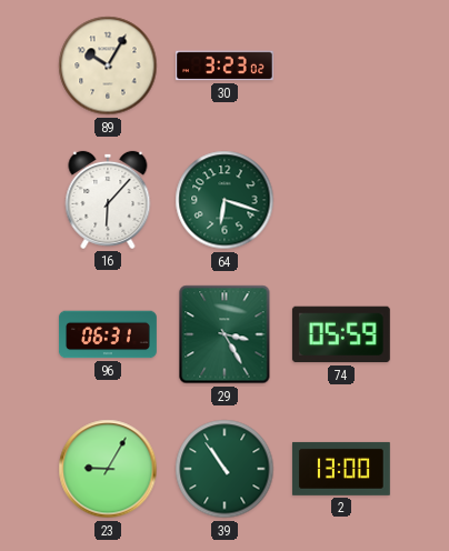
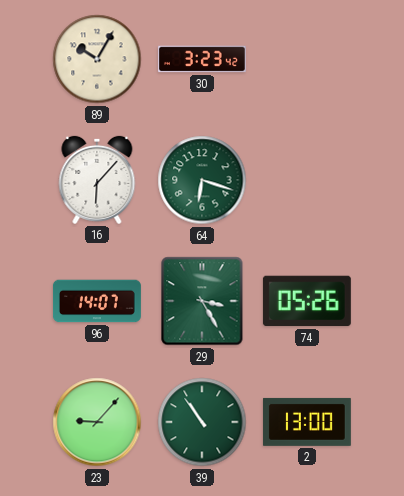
30: 3:23:02 -> 3:23:42
96: 06:31 -> 14:07
74: 05:59 -> 05:26
23: 9:05 -> 9:07
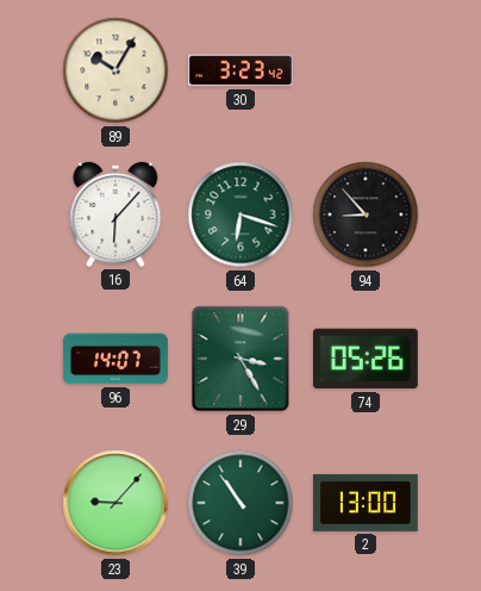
94: none -> 8:53
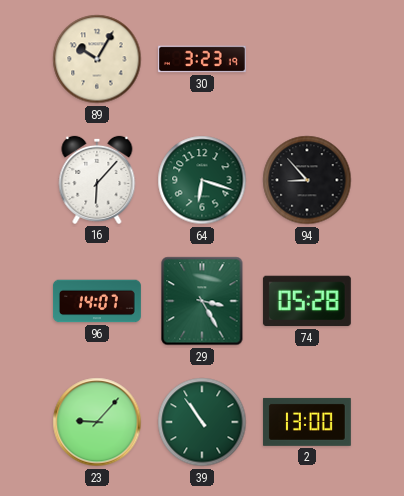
30: 3:23:42 -> 3:23:19
74: 05:26 -> 05:28
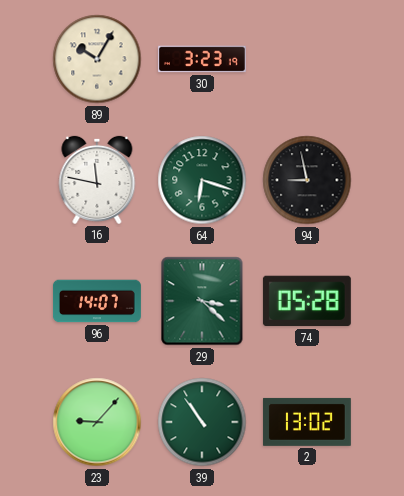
16: 6:07 -> 11:47
94: 8:53 -> 8:58
29: 3:25 -> 3:22
2: 13:00 -> 13:02
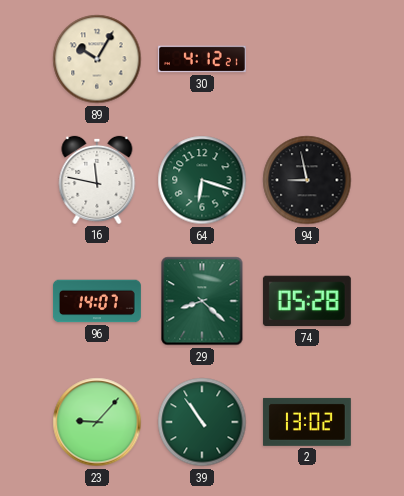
30: 3:23 -> 4:12
29: 3:22 -> 8:22
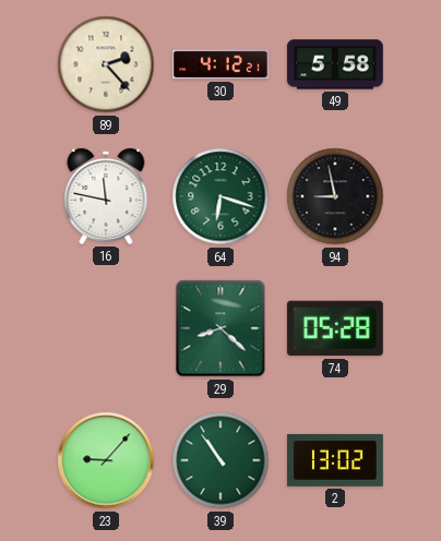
89: 10:05 -> 2:23
49: none -> 5:58
96: 14:07 -> none
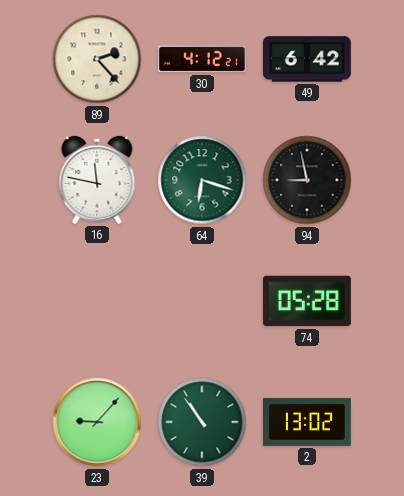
49: 5:58 -> 6:42
29: 8:22 -> none
